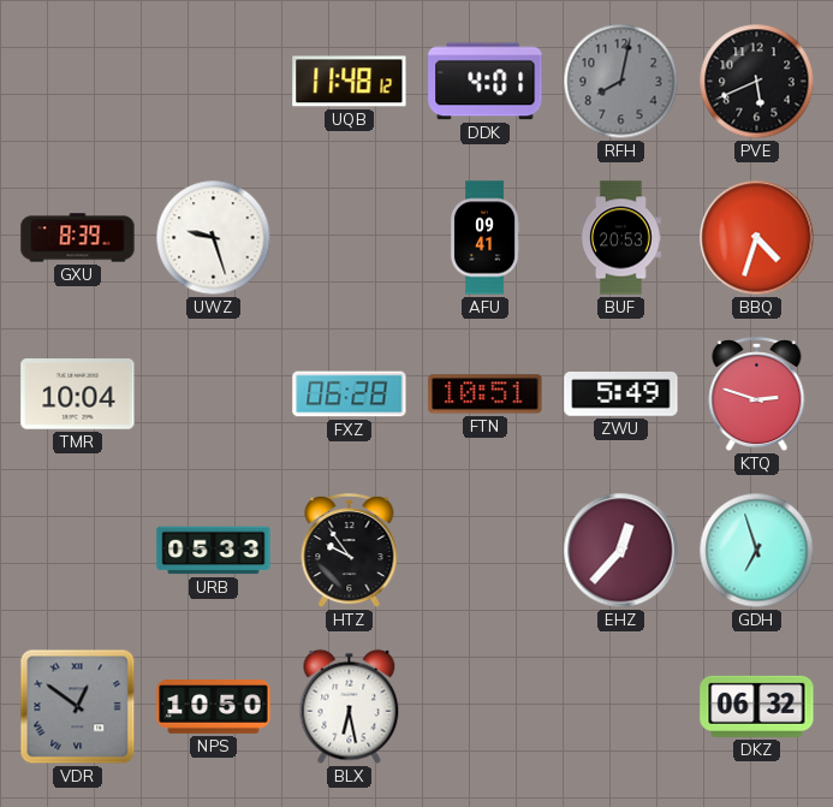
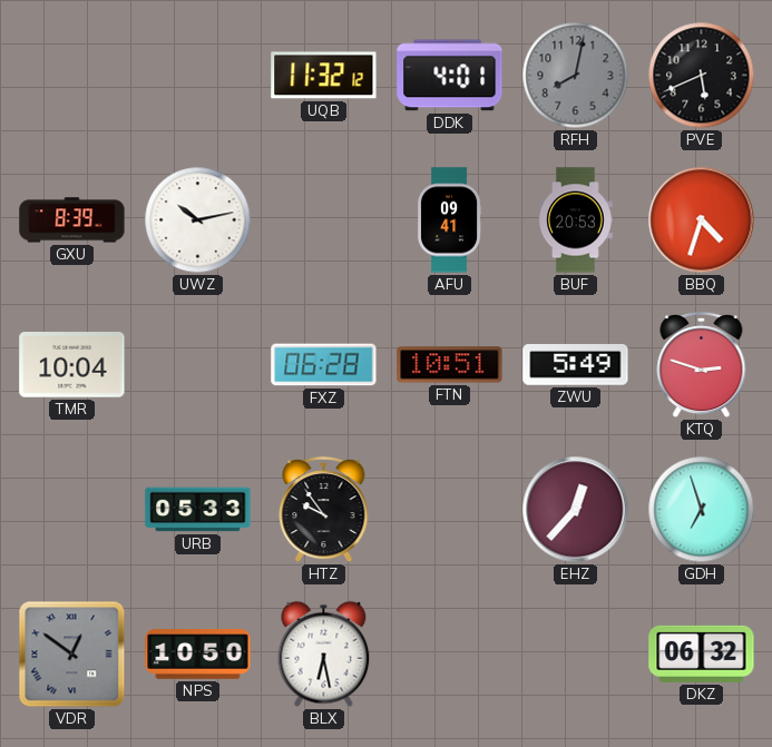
UQB: 11:48 -> 11:32
UWZ: 9:27 -> 10:13
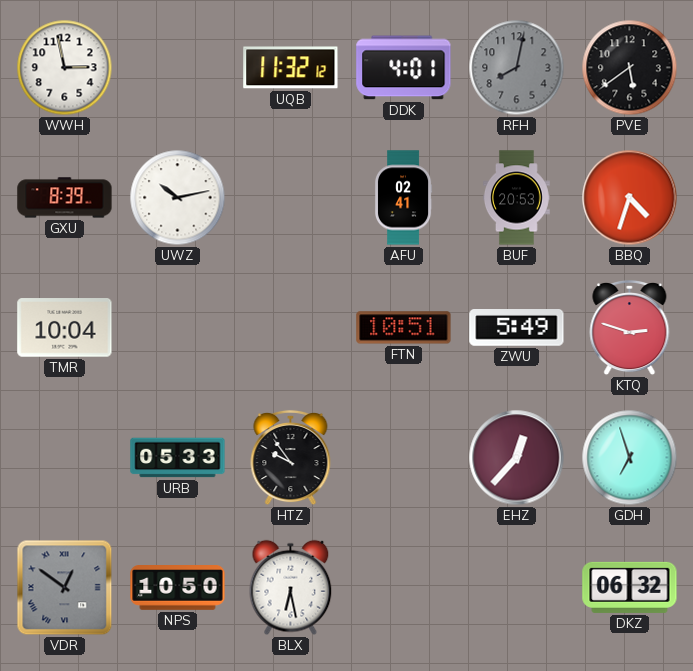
WWH: none -> 2:58
PVE: 5:41 -> 5:39
AFU: 09:41 -> 02:41
FXZ: 06:28 -> none
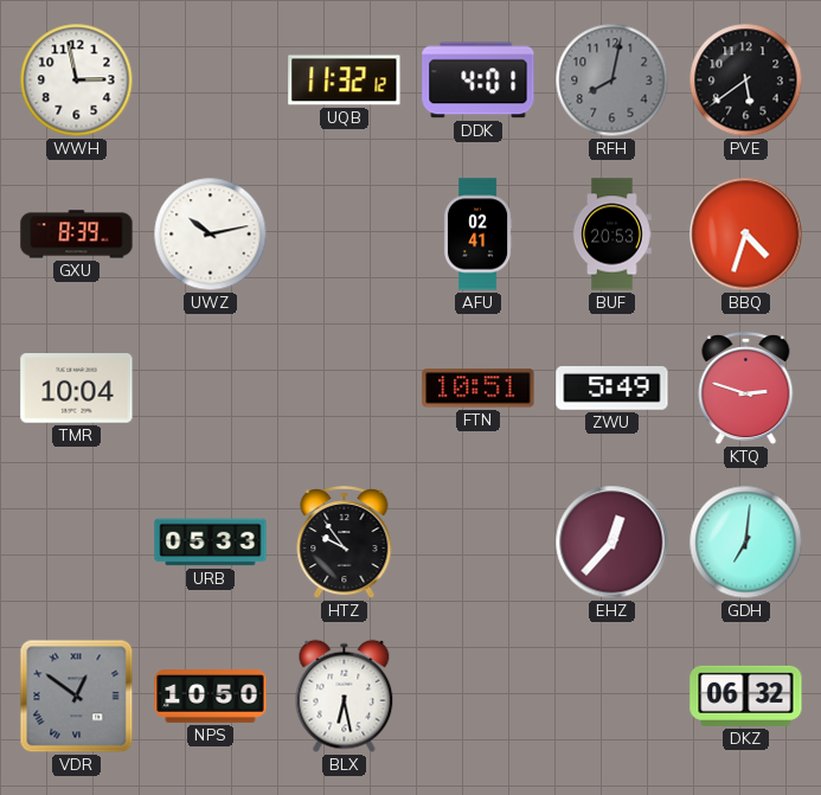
GDH: 6:57 -> 7:01
